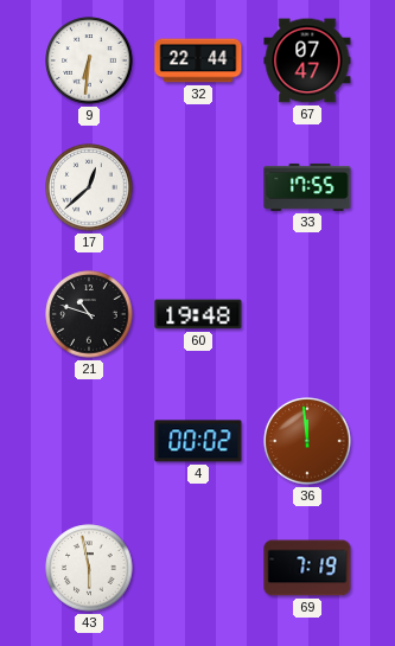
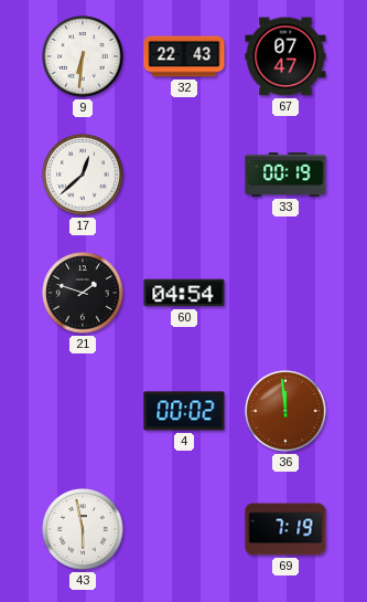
32: 22:44 -> 22:43
33: 17:55 -> 00:19
21: 10:48 -> 1:48
60: 19:48 -> 04:54
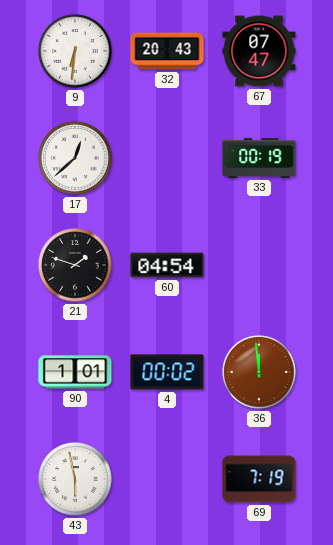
32: 22:43 -> 20:43
90: none -> 1:01
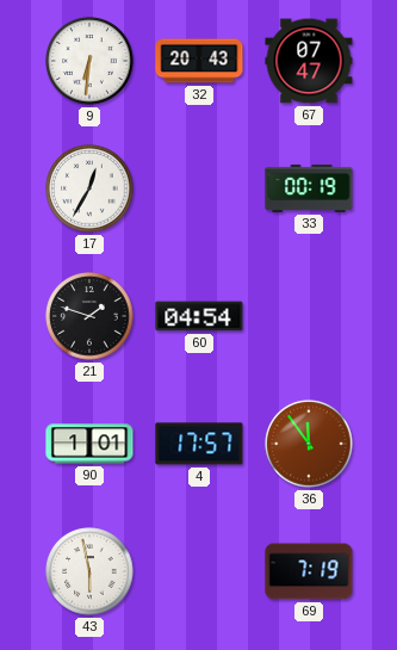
17: 12:38 -> 12:35
4: 00:02 -> 17:57
36: 11:59 -> 11:54
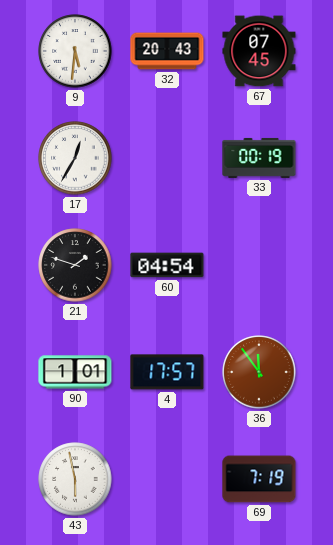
9: 6:31 -> 5:31
67: 07:47 -> 07:45
